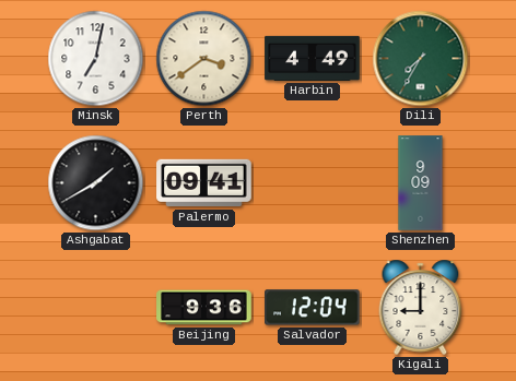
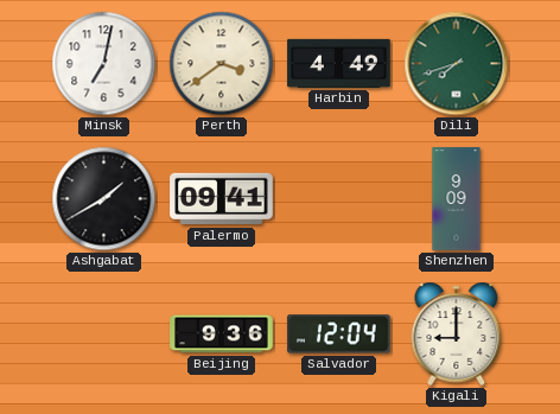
Dili: 7:35 -> 7:42
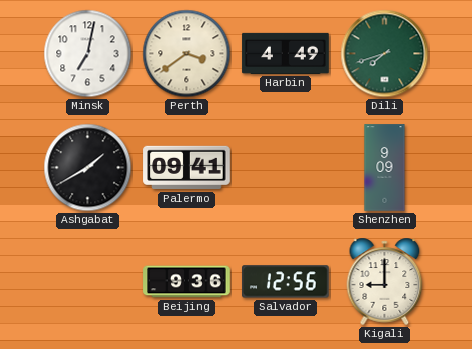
Salvador: 12:04 -> 12:56
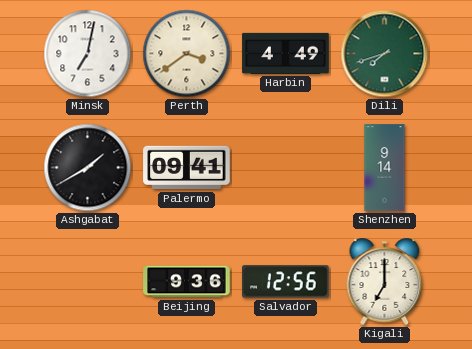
Shenzhen: 9:09 -> 9:14
Kigali: 9:00 -> 7:00
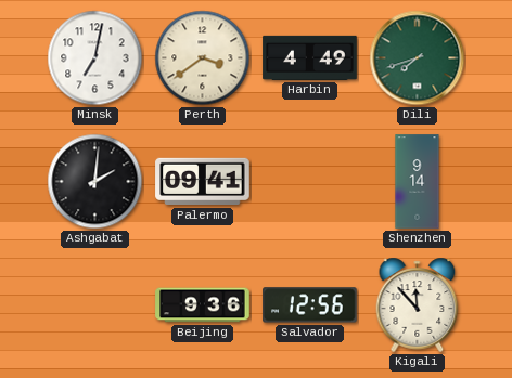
Ashgabat: 1:40 -> 2:01
Kigali: 7:00 -> 11:53
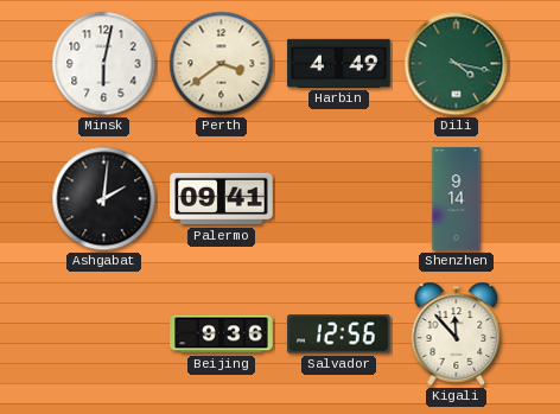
Minsk: 7:02 -> 6:02
Dili: 7:42 -> 4:17
